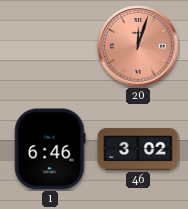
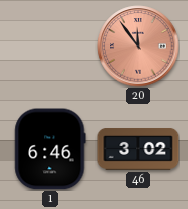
20: 12:03 -> 11:54
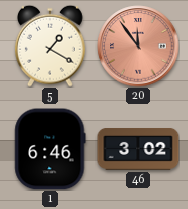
5: none -> 1:20
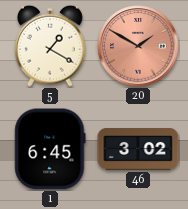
20: 11:54 -> 1:50
1: 6:46 -> 6:45
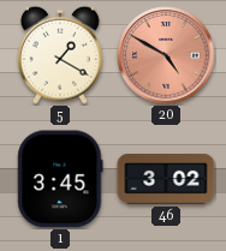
20: 1:50 -> 4:50
1: 6:45 -> 3:45
